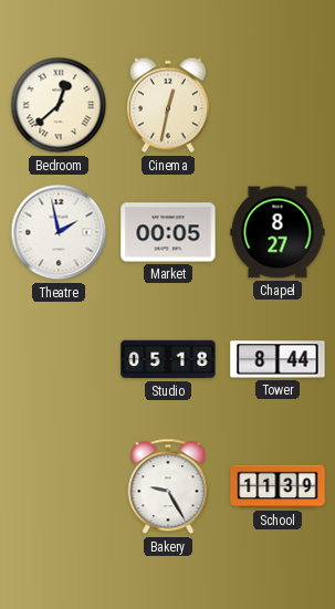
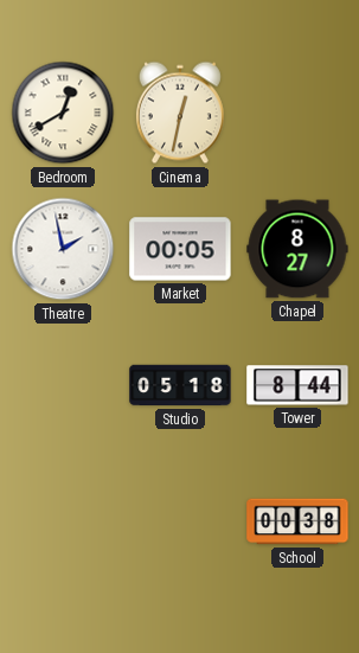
Bedroom: 12:38 -> 12:40
Bakery: 9:25 -> none
School: 11:39 -> 00:38
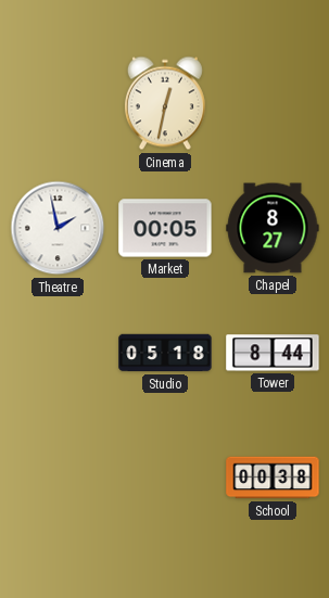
Bedroom: 12:40 -> none
